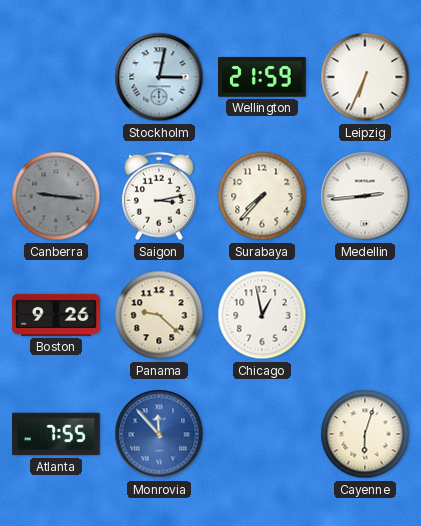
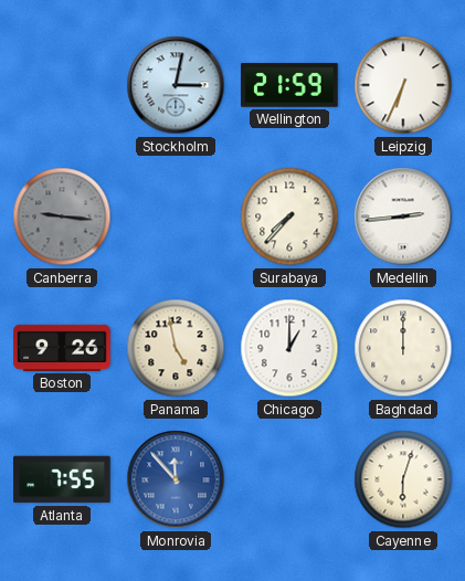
Saigon: 3:13 -> none
Panama: 9:22 -> 4:58
Chicago: 12:58 -> 1:00
Baghdad: none -> 12:00
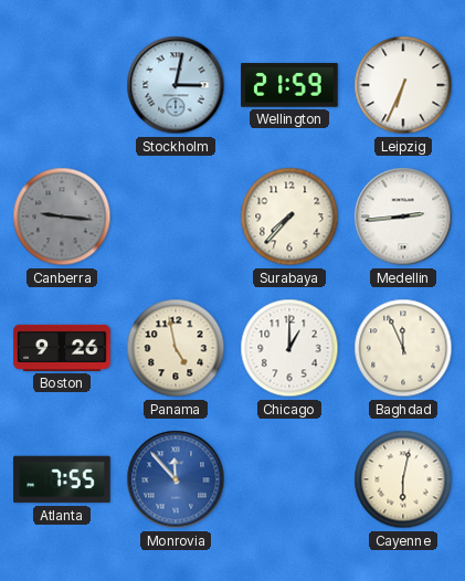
Baghdad: 12:00 -> 11:56
Cayenne: 6:03 -> 6:02
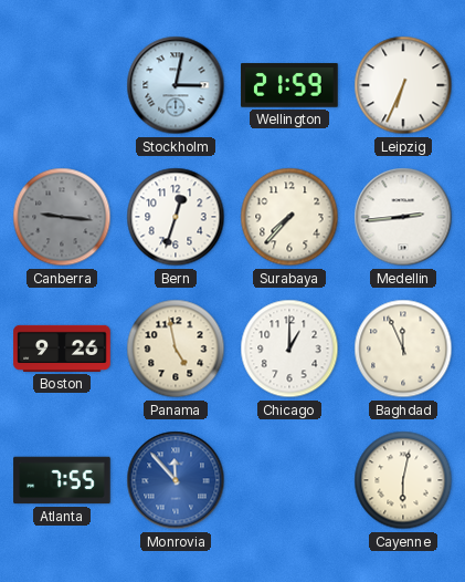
Bern: none -> 12:33
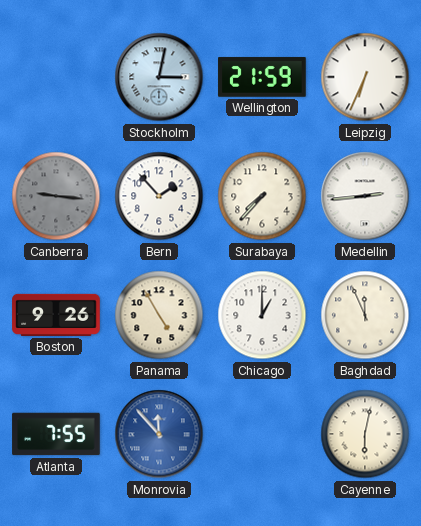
Bern: 12:33 -> 1:53
Panama: 4:58 -> 4:55
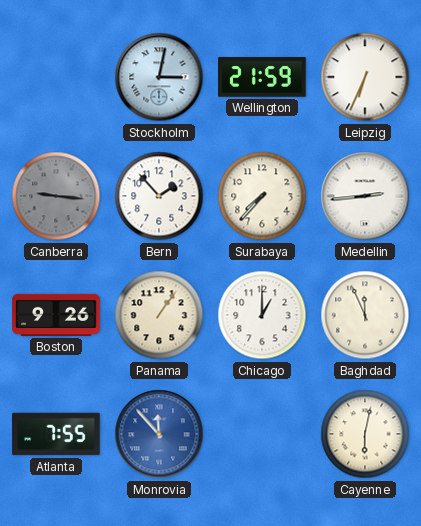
Panama: 4:55 -> 1:06
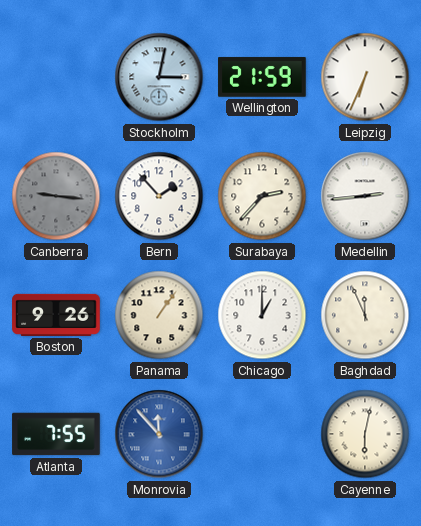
Surabaya: 7:37 -> 2:37
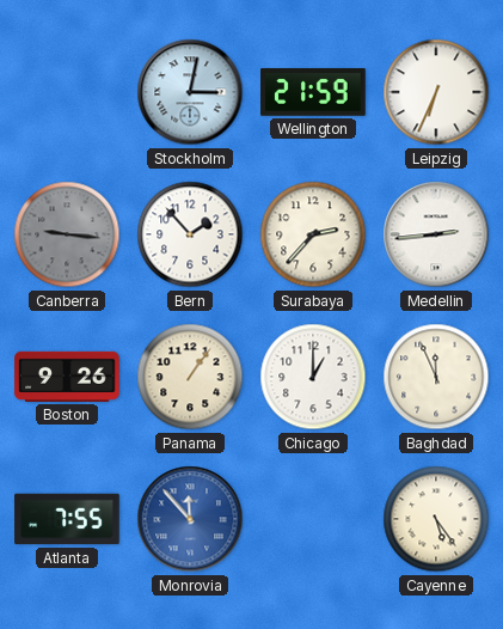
Cayenne: 6:02 -> 5:24
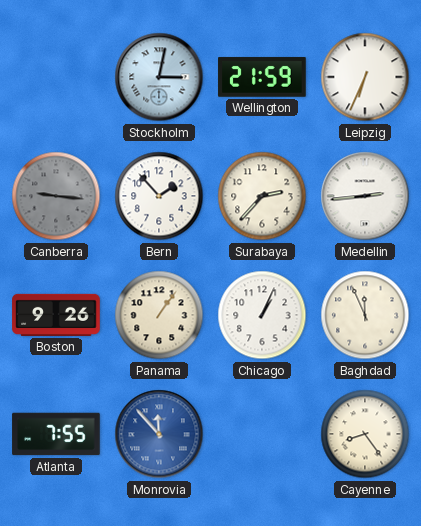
Chicago: 1:00 -> 1:04
Cayenne: 5:24 -> 8:24
